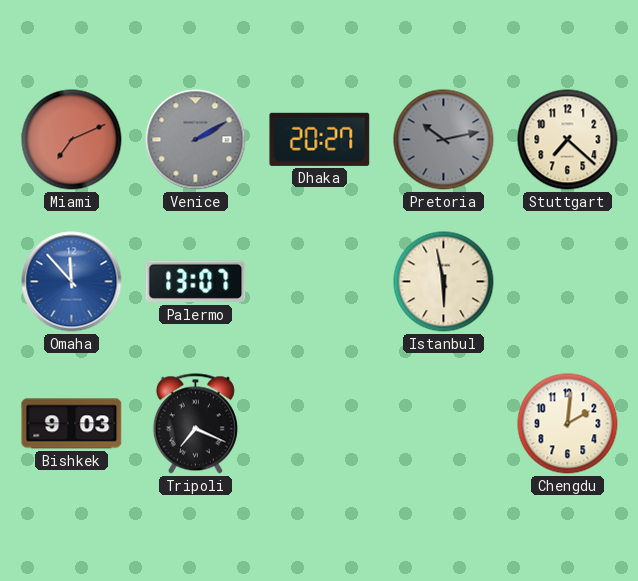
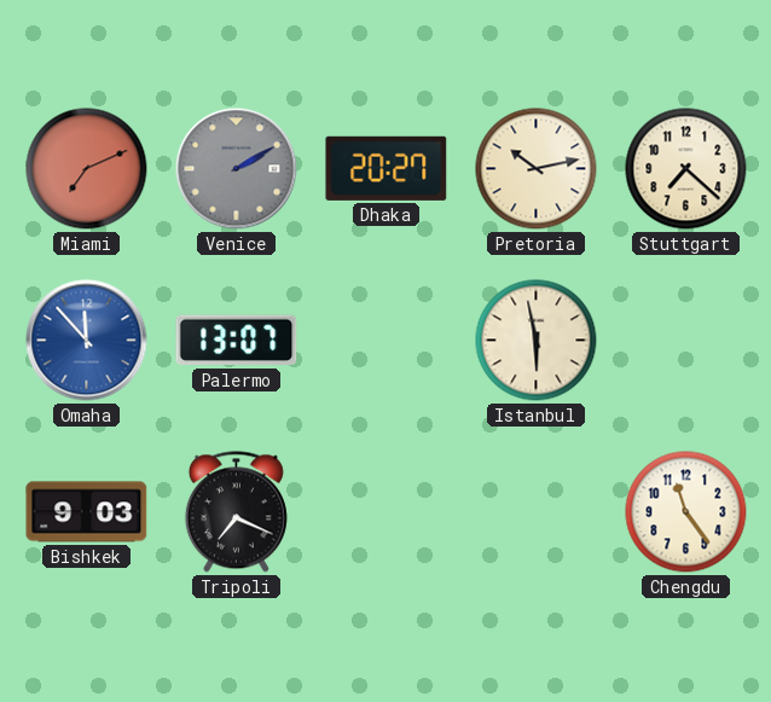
Pretoria dial: grey -> cream
Chengdu: 2:01 -> 11:24
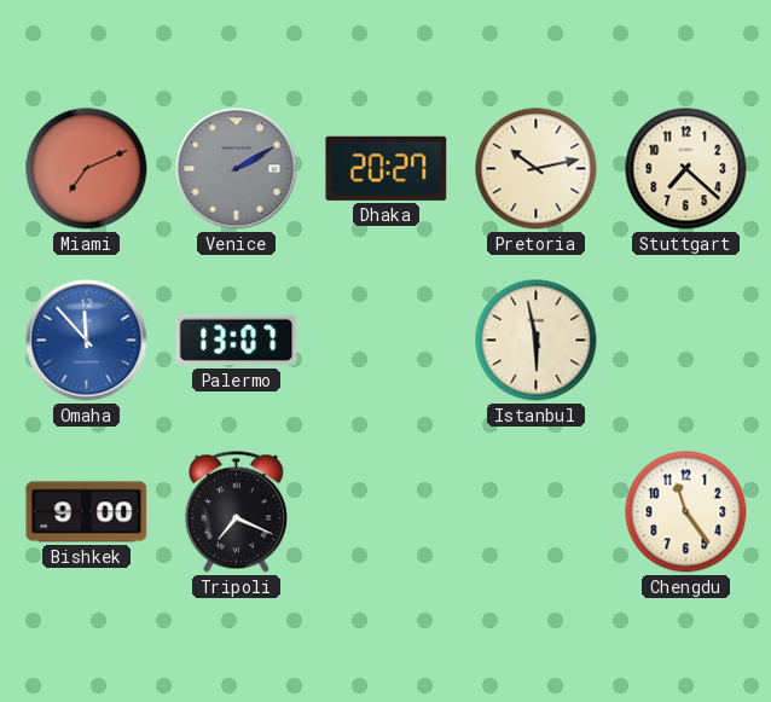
Bishkek: 9:03 -> 9:00
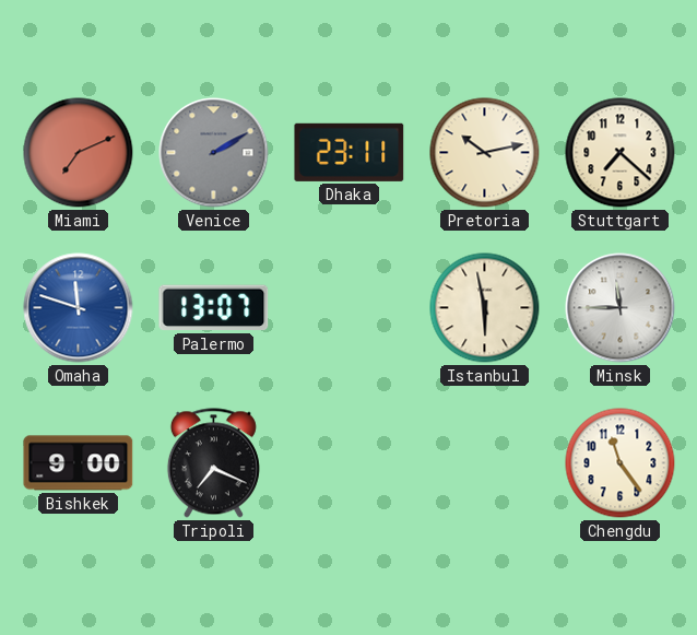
Dhaka: 20:27 -> 23:11
Omaha: 11:53 -> 11:48
Minsk: none -> 11:45
